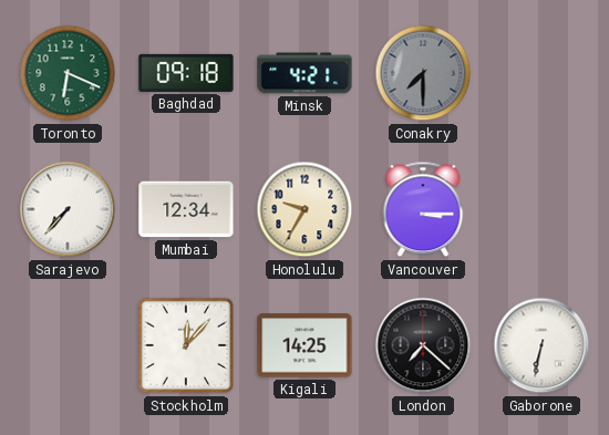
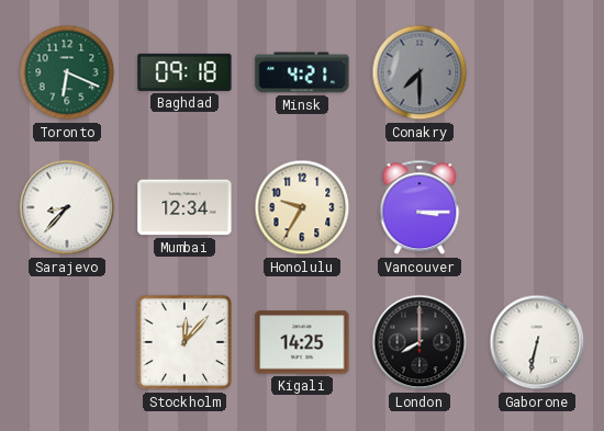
Sarajevo: 7:37 -> 8:37
London: 7:22 -> 8:00
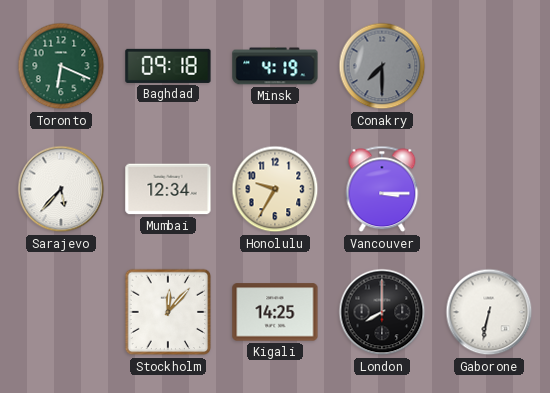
Minsk: 4:21 -> 4:19
Sarajevo: 8:37 -> 5:37
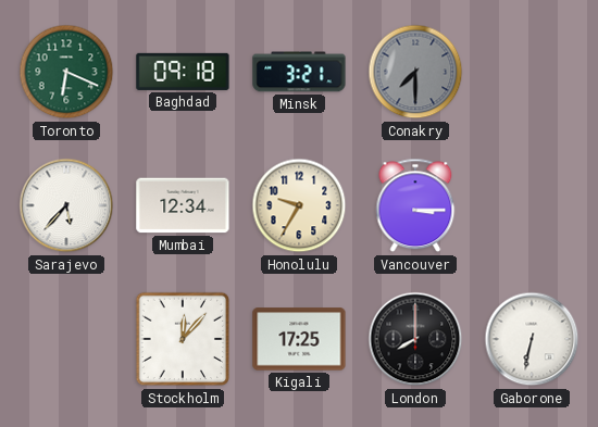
Minsk: 4:19 -> 3:21
Kigali: 14:25 -> 17:25
